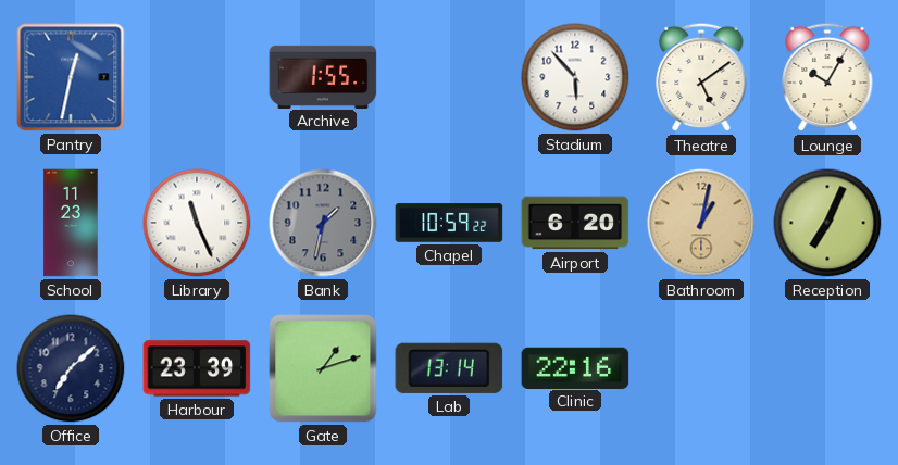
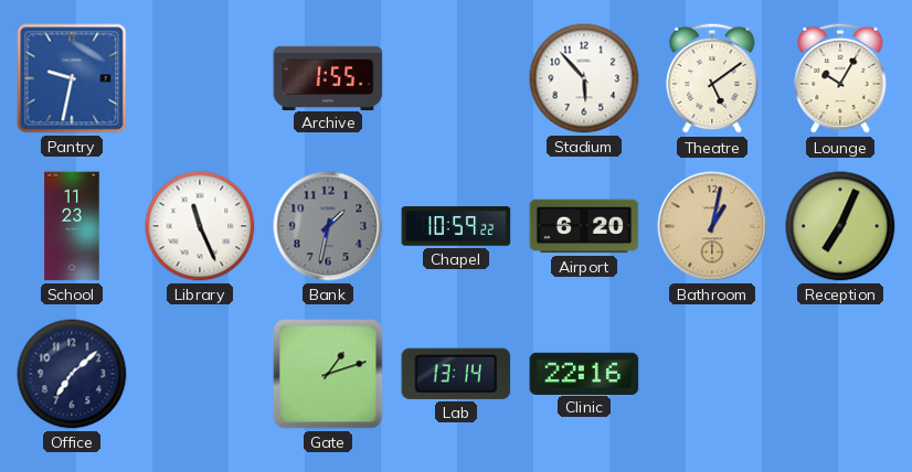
Pantry: 12:32 -> 9:32
Harbour: 23:39 -> none
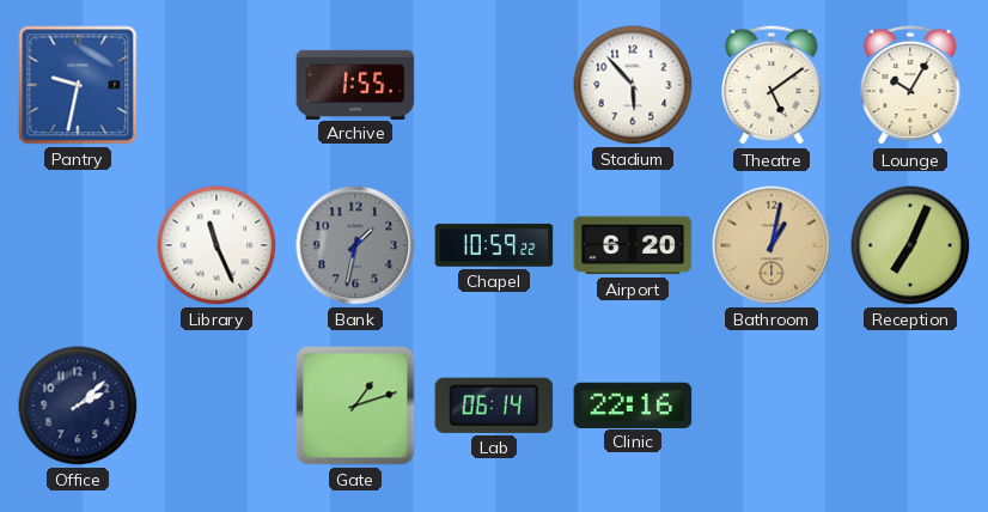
School: 11:23 -> none
Office: 7:08 -> 2:08
Lab: 13:14 -> 06:14
